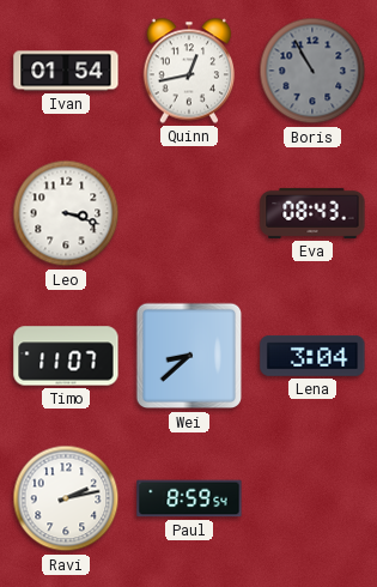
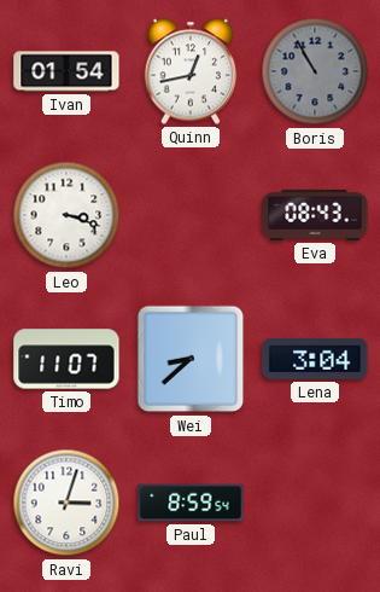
Ravi: 2:13 -> 3:03
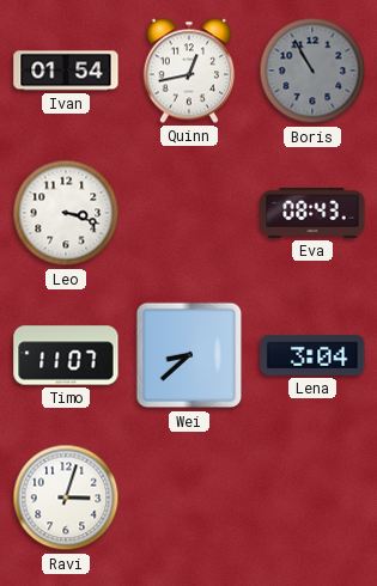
Paul: 8:59 -> none
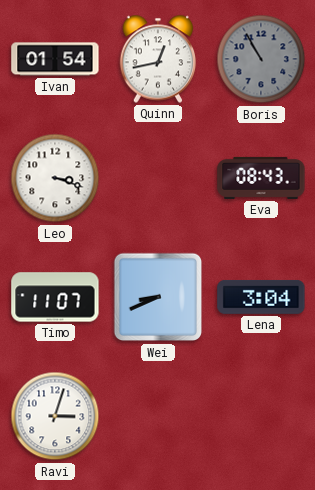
Wei: 8:38 -> 8:41
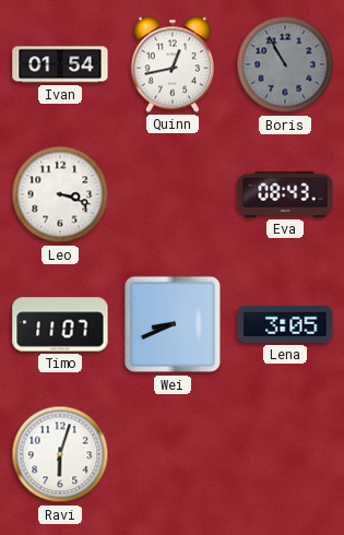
Lena: 3:04 -> 3:05
Ravi: 3:03 -> 6:03
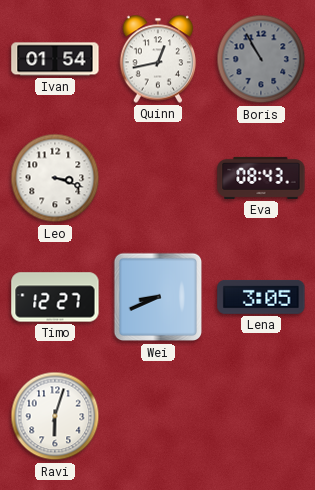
Timo: 11:07 -> 12:27
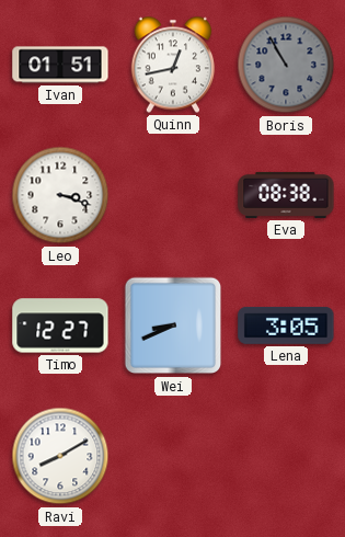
Ivan: 01:54 -> 01:51
Eva: 08:43 -> 08:38
Ravi: 6:03 -> 8:10
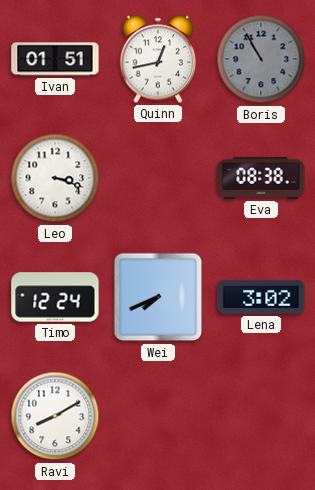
Timo: 12:27 -> 12:24
Wei: 8:41 -> 7:41
Lena: 3:05 -> 3:02
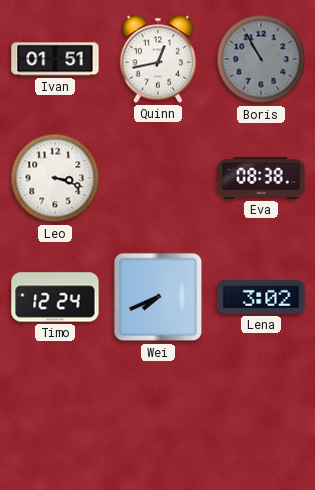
Ravi: 8:10 -> none
